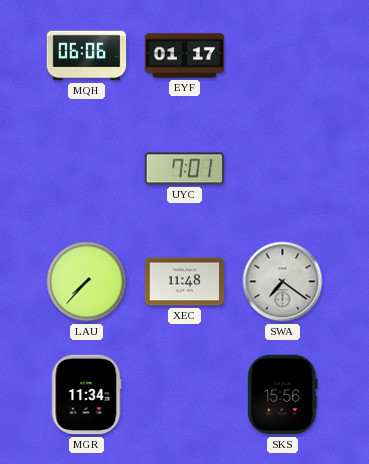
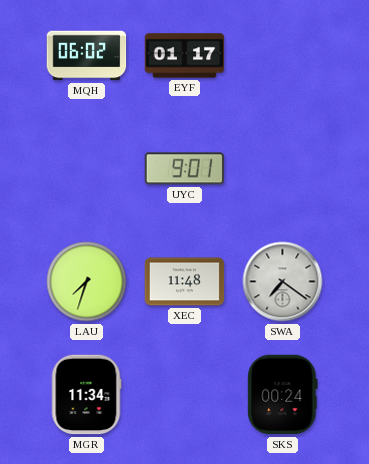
MQH: 06:06 -> 06:02
UYC: 7:01 -> 9:01
LAU: 7:37 -> 7:33
SKS: 15:56 -> 00:24
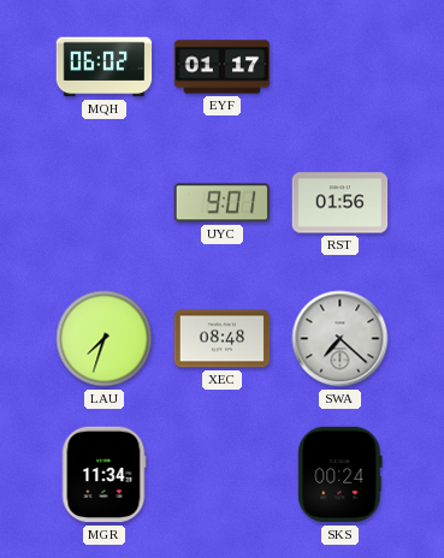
RST: none -> 01:56
XEC: 11:48 -> 08:48
SWA: 7:21 -> 7:22
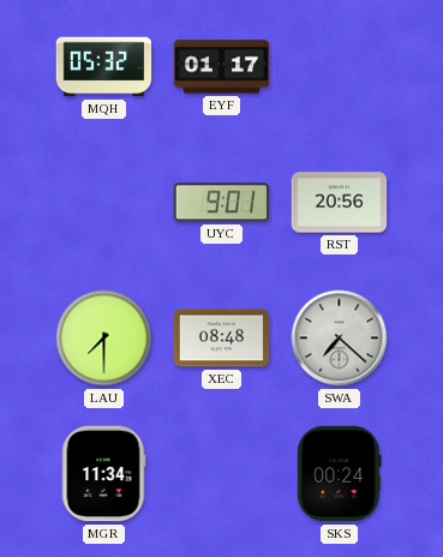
MQH: 06:02 -> 05:32
RST: 01:56 -> 20:56
LAU: 7:33 -> 7:30
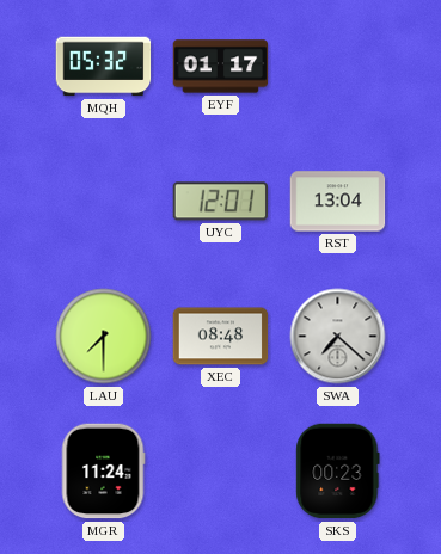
UYC: 9:01 -> 12:01
RST: 20:56 -> 13:04
MGR: 11:34 -> 11:24
SKS: 00:24 -> 00:23
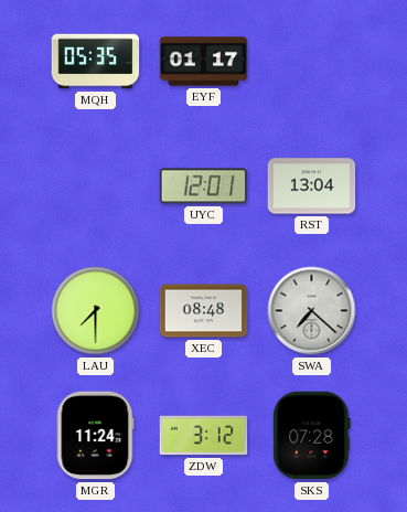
MQH: 05:32 -> 05:35
ZDW: none -> 3:12
SKS: 00:23 -> 07:28
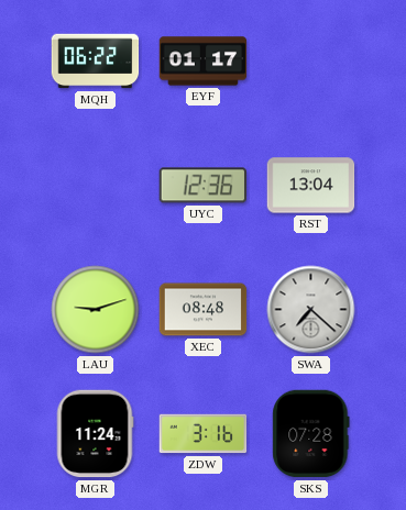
MQH: 05:35 -> 06:22
UYC: 12:01 -> 12:36
LAU: 7:30 -> 9:12
ZDW: 3:12 -> 3:16
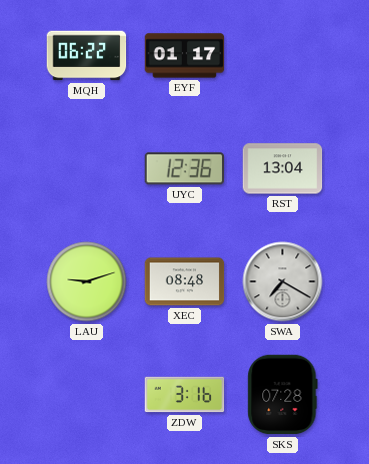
SWA: 7:22 -> 7:20
MGR: 11:24 -> none
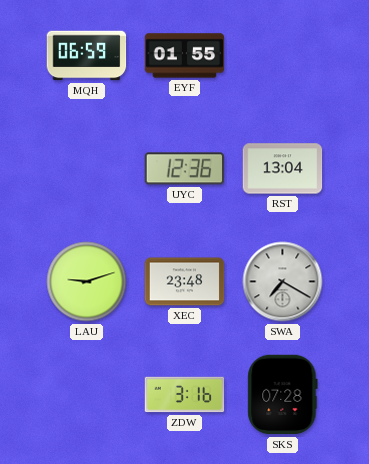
MQH: 06:22 -> 06:59
EYF: 01:17 -> 01:55
XEC: 08:48 -> 23:48
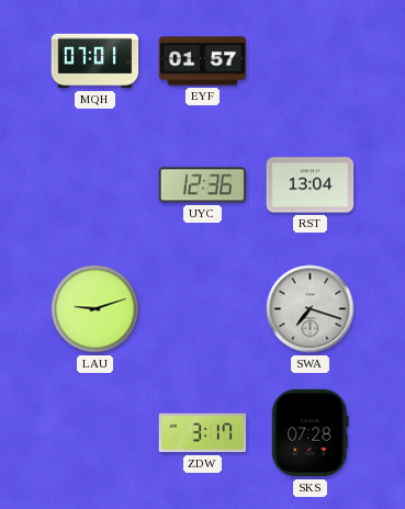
MQH: 06:59 -> 07:01
EYF: 01:55 -> 01:57
XEC: 23:48 -> none
SWA: 7:20 -> 7:18
ZDW: 3:16 -> 3:17
